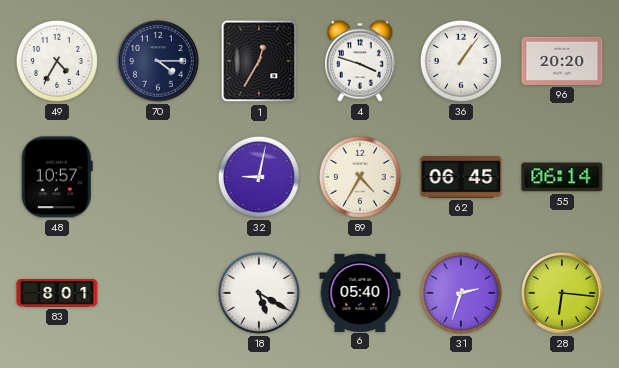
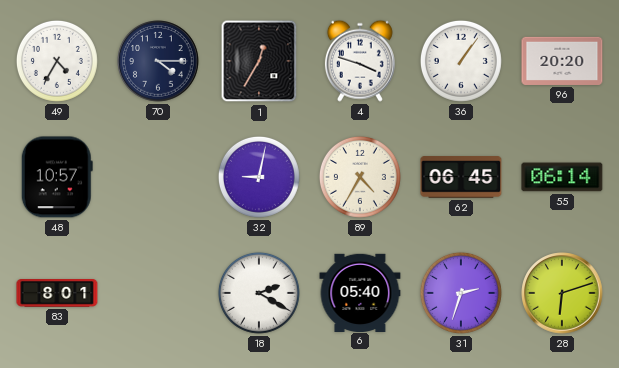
18: 5:20 -> 2:20
28: 6:16 -> 6:12
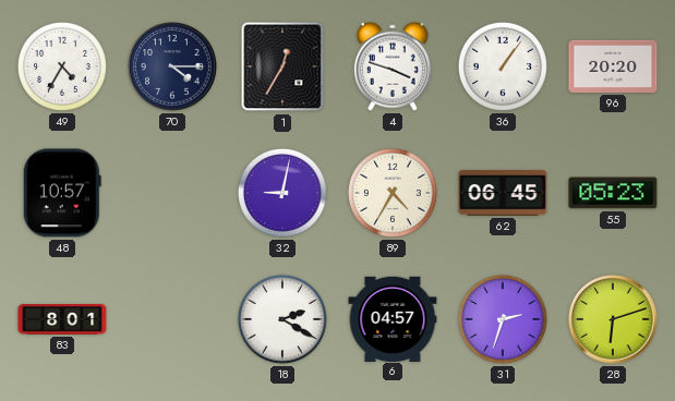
55: 06:14 -> 05:23
6: 05:40 -> 04:57
